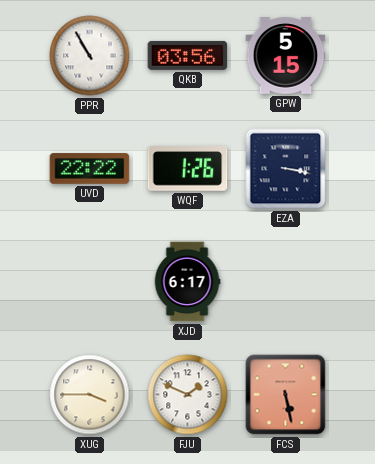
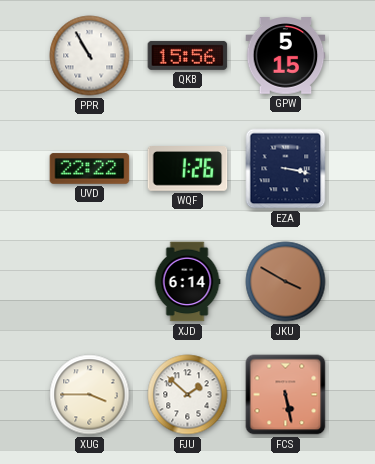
QKB: 03:56 -> 15:56
XJD: 6:17 -> 6:14
JKU: none -> 3:50
FJU: 1:49 -> 1:52
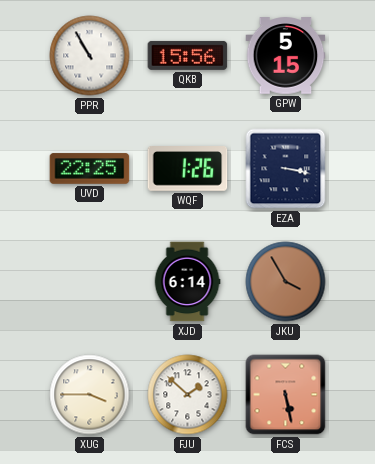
UVD: 22:22 -> 22:25
JKU: 3:50 -> 3:55
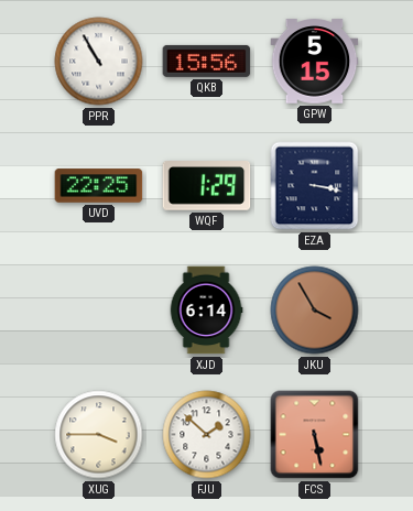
WQF: 1:26 -> 1:29
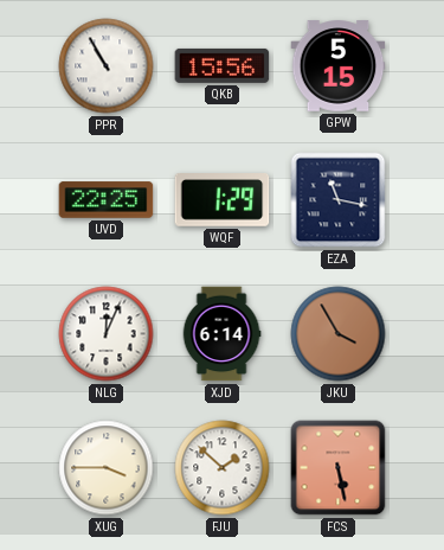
EZA: 3:17 -> 11:17
NLG: none -> 12:04
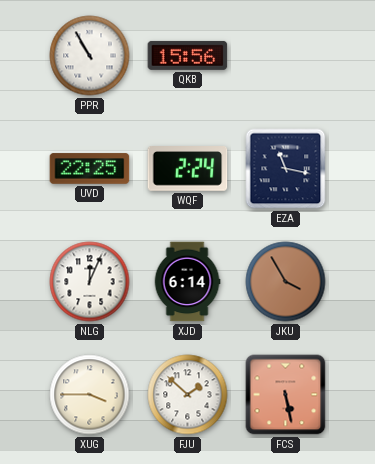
GPW: 5:15 -> none
WQF: 1:29 -> 2:24
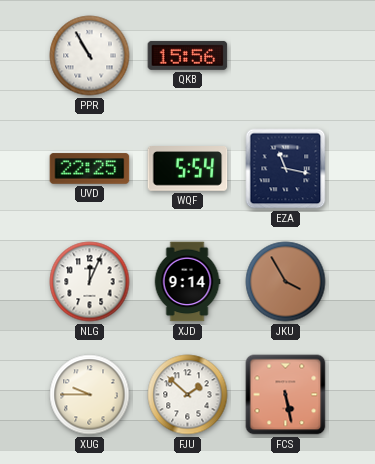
WQF: 2:24 -> 5:54
XJD: 6:14 -> 9:14
XUG: 3:45 -> 9:45
